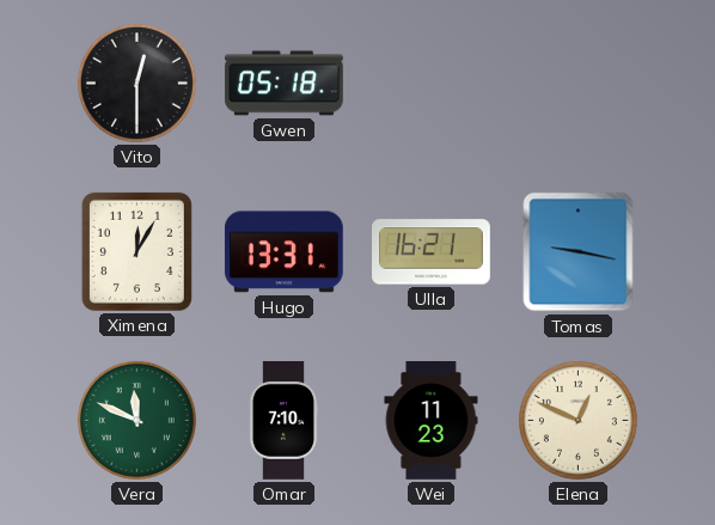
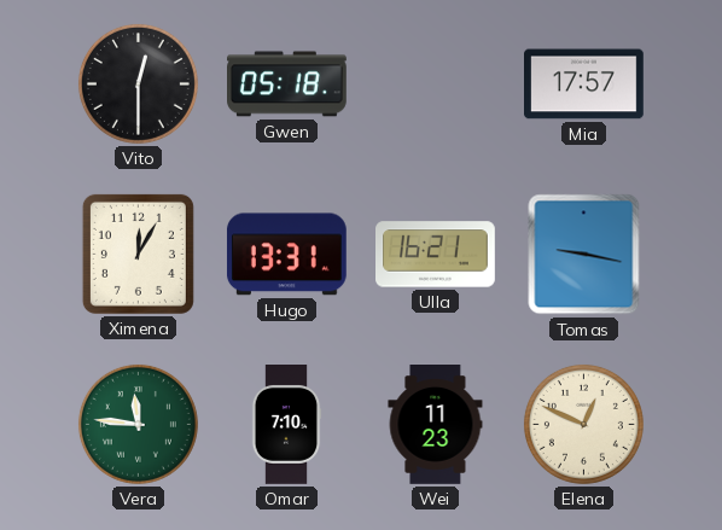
Mia: none -> 17:57
Vera: 11:49 -> 11:46
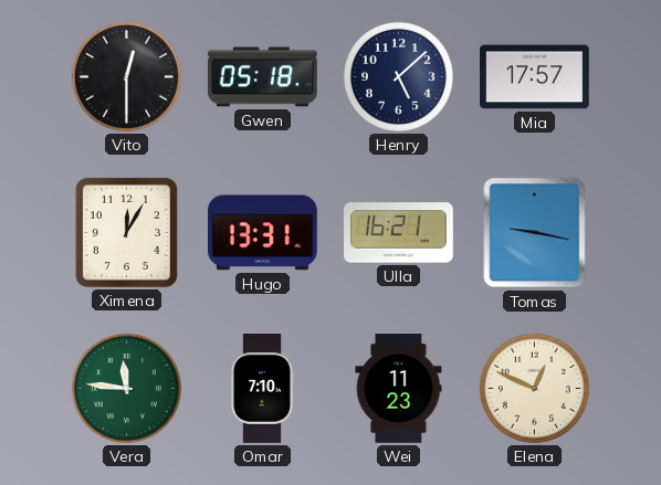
Henry: none -> 5:08
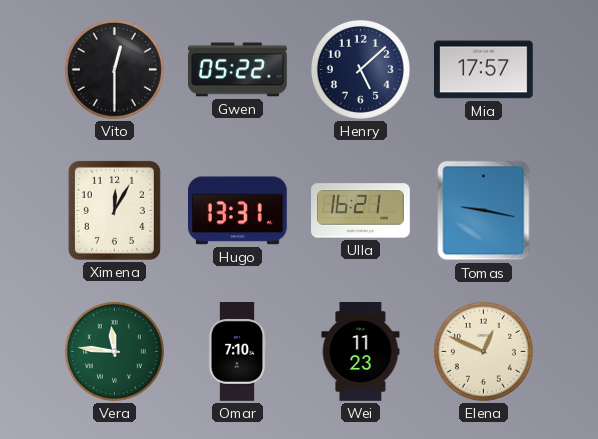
Gwen: 05:18 -> 05:22
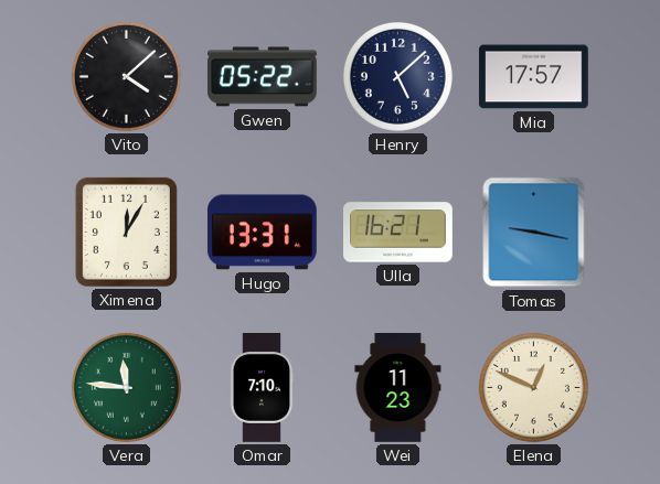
Vito: 12:30 -> 4:08
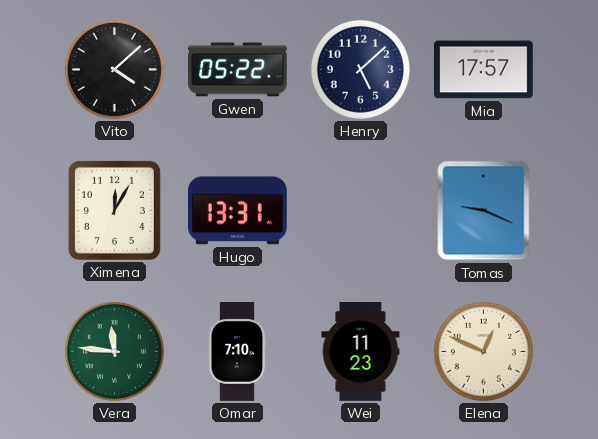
Ulla: 16:21 -> none
Tomas: 9:17 -> 9:19
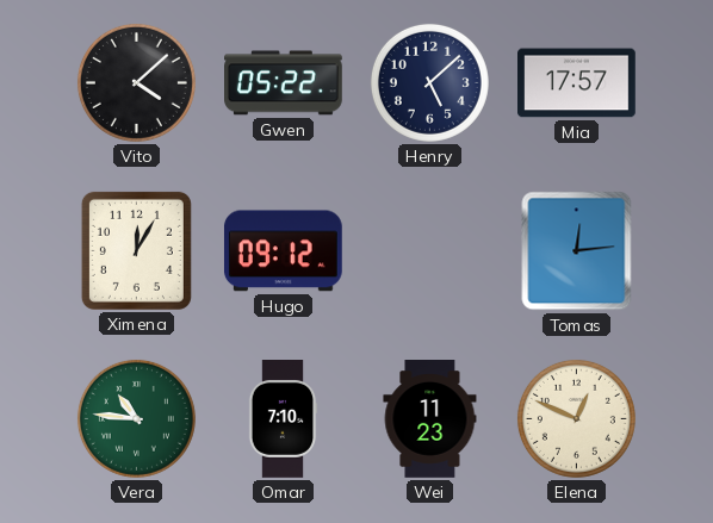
Hugo: 13:31 -> 09:12
Tomas: 9:19 -> 12:14
Vera: 11:46 -> 10:46
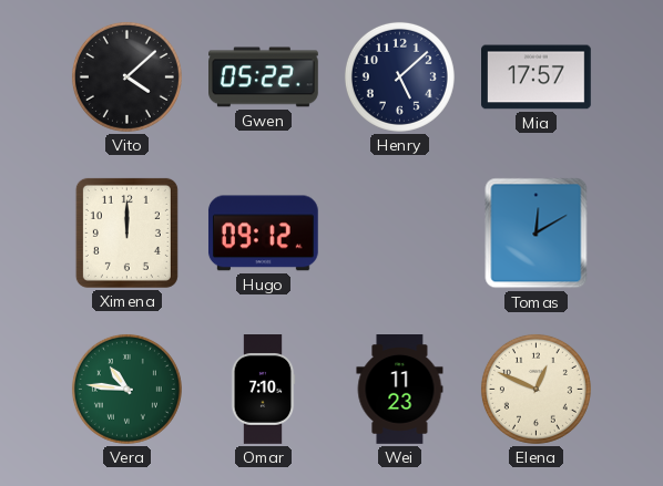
Ximena: 12:05 -> 12:00
Tomas: 12:14 -> 12:10
